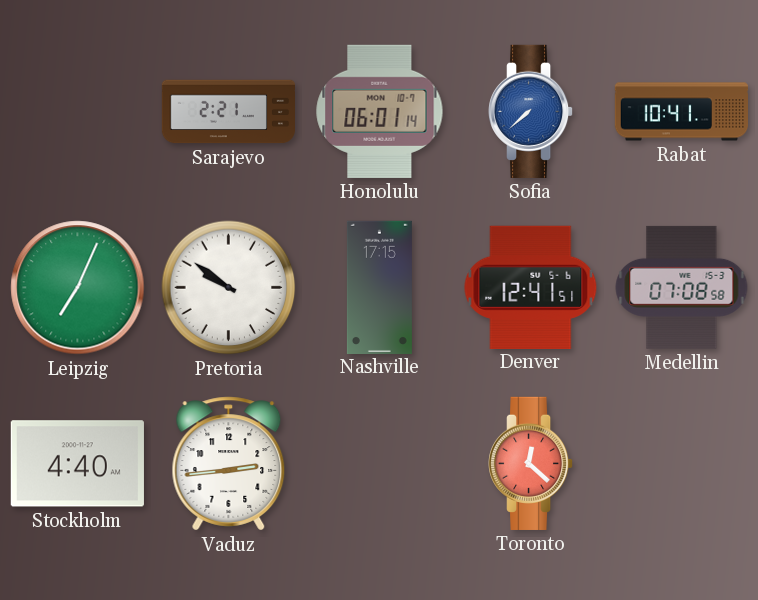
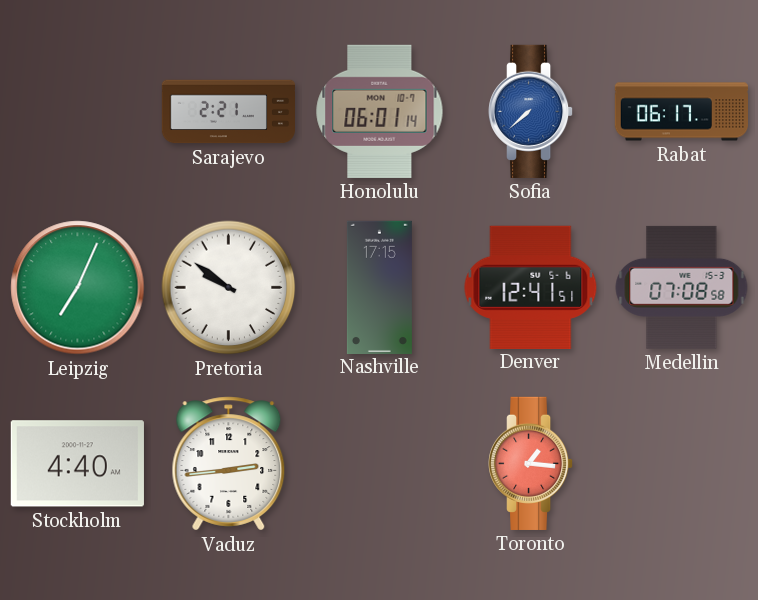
Rabat: 10:41 -> 06:17
Toronto: 12:22 -> 1:16
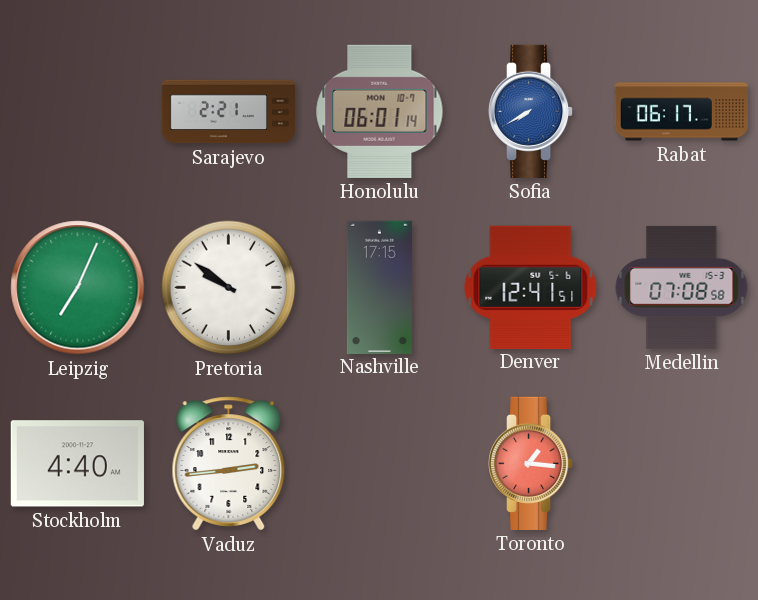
Sofia: 7:38 -> 7:40
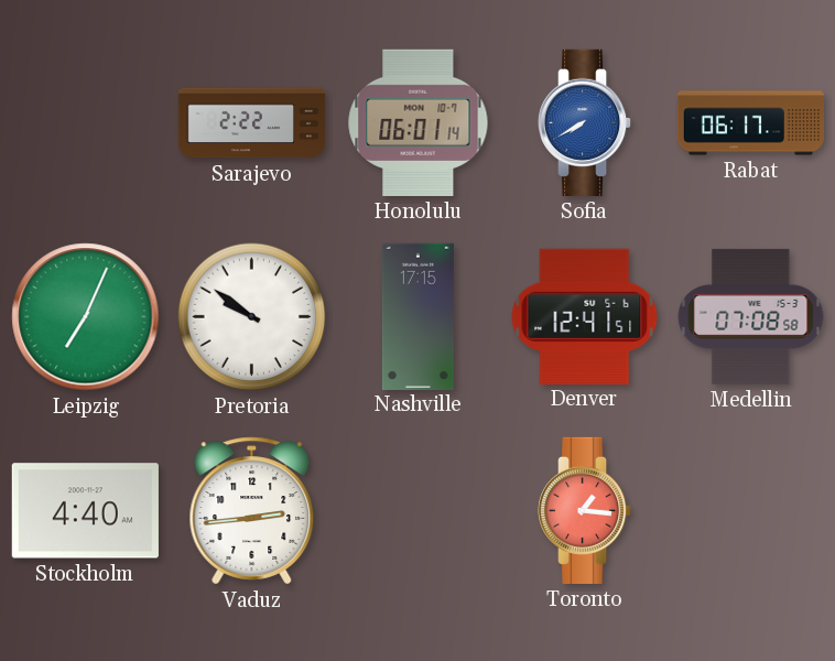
Sarajevo: 2:21 -> 2:22
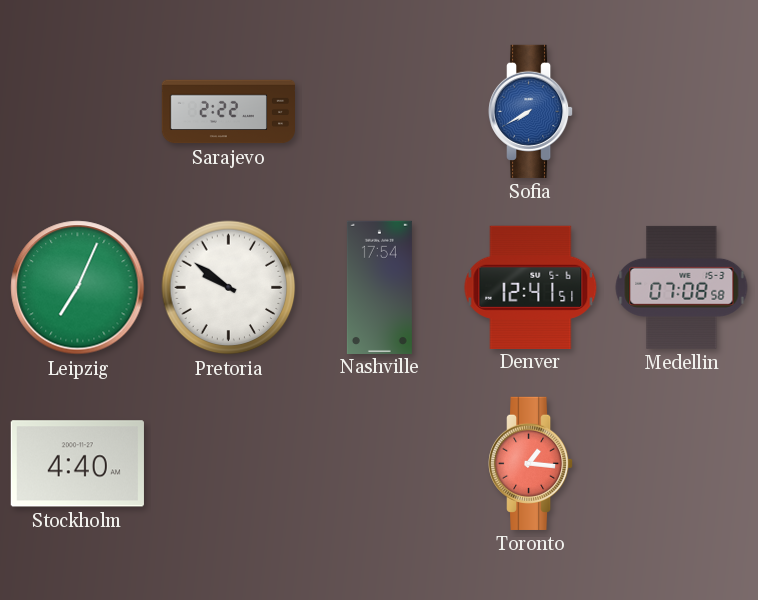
Honolulu: 06:01 -> none
Rabat: 06:17 -> none
Nashville: 17:15 -> 17:54
Vaduz: 2:44 -> none
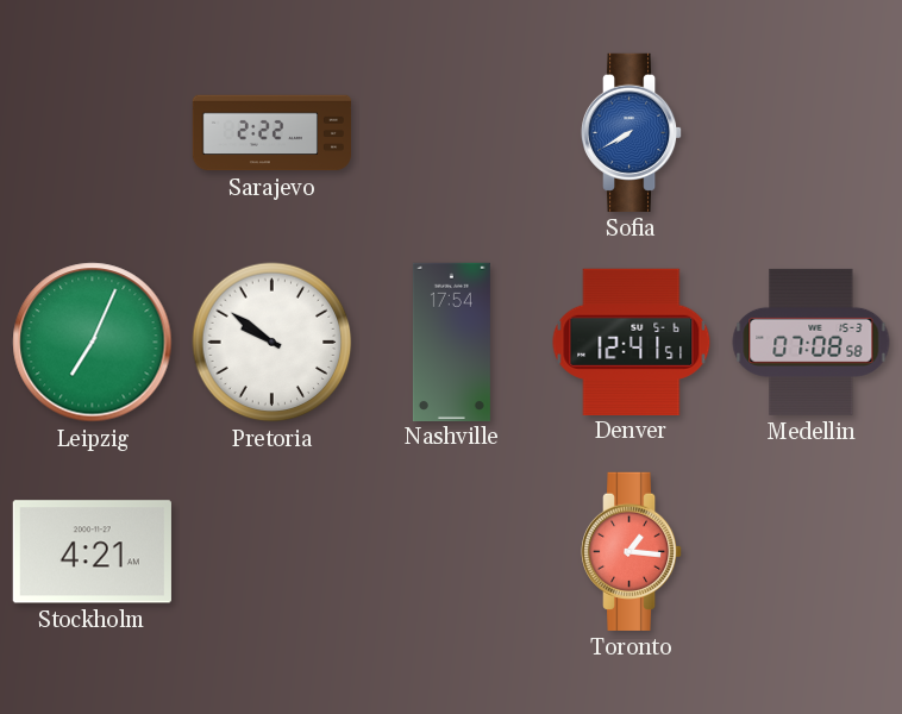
Stockholm: 4:40 -> 4:21
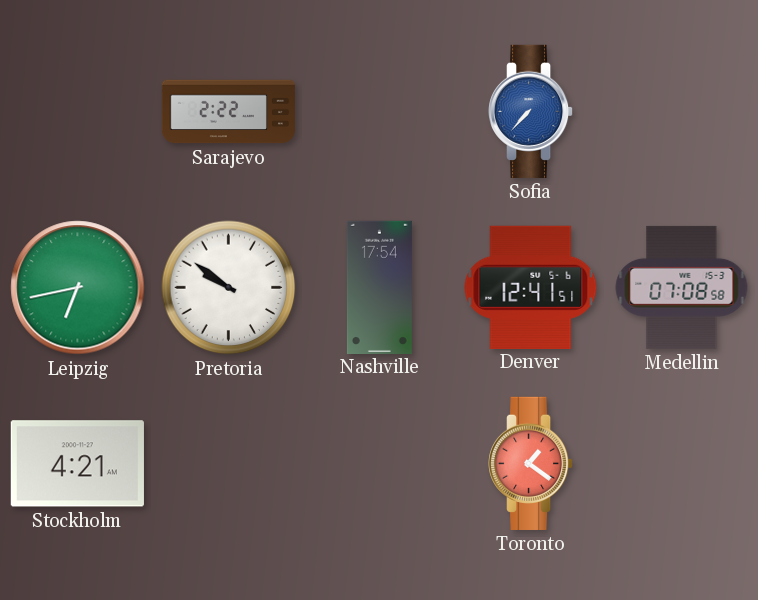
Sofia: 7:40 -> 7:37
Leipzig: 7:04 -> 6:43
Toronto: 1:16 -> 1:21
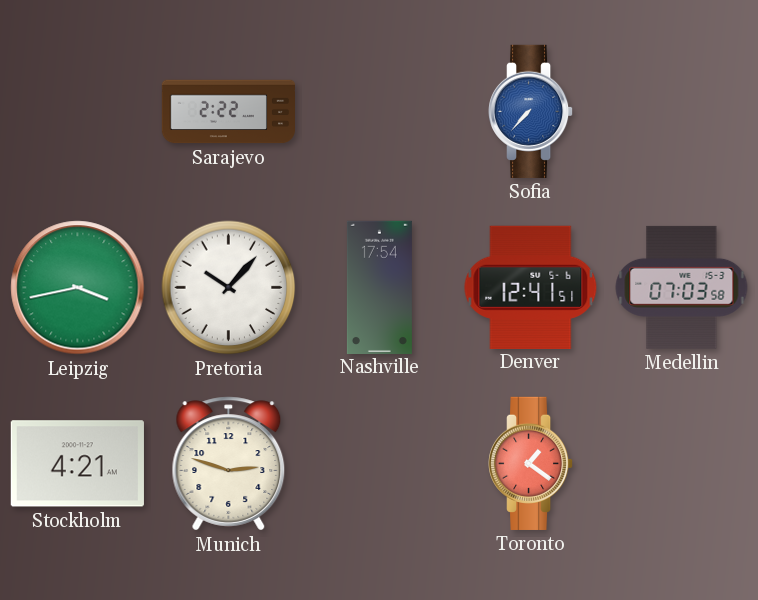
Leipzig: 6:43 -> 3:43
Pretoria: 9:51 -> 10:07
Medellin: 07:08 -> 07:03
Munich: none -> 2:48
